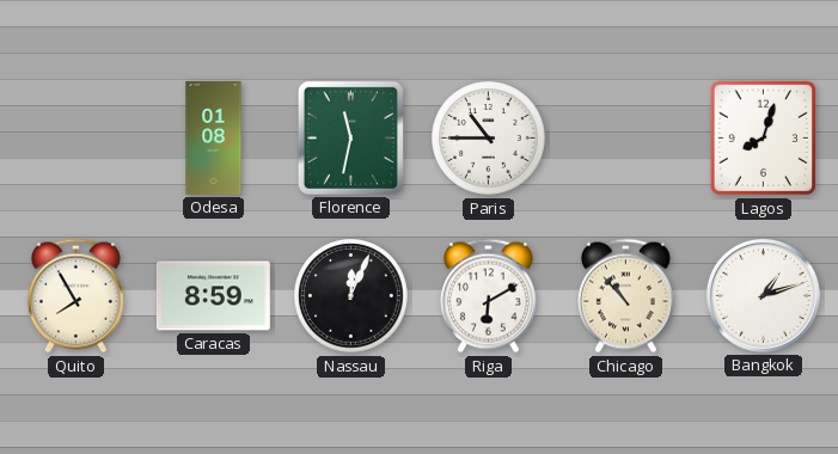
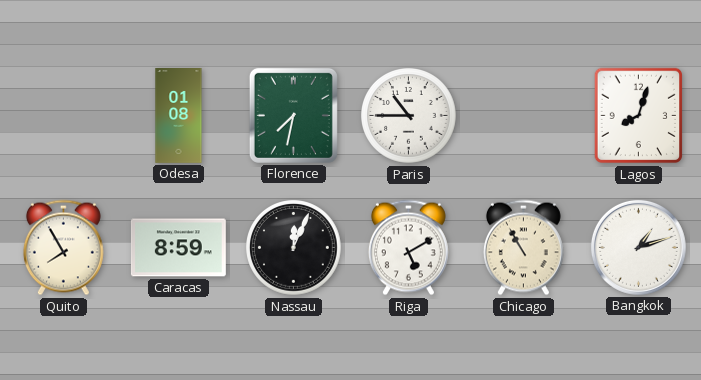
Florence: 11:32 -> 7:32
Riga: 6:10 -> 5:10
Chicago: 10:53 -> 10:55
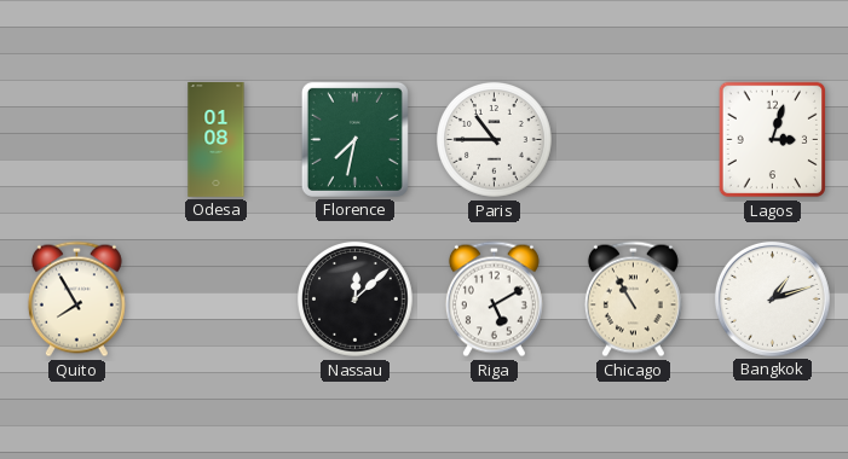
Lagos: 8:03 -> 3:03
Caracas: 8:59 -> none
Nassau: 12:04 -> 12:08
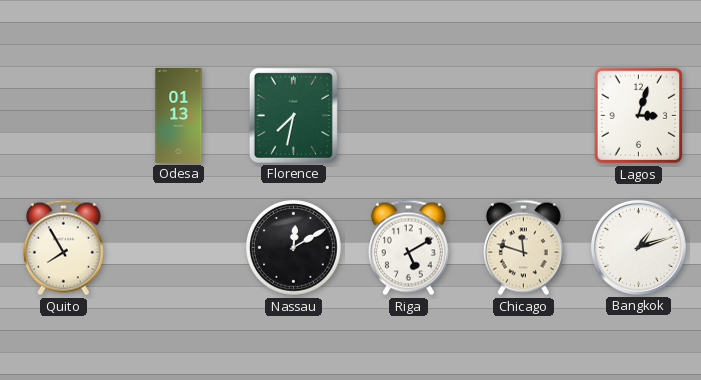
Odesa: 01:08 -> 01:13
Paris: 10:45 -> none
Nassau: 12:08 -> 12:10
Chicago: 10:55 -> 11:48
